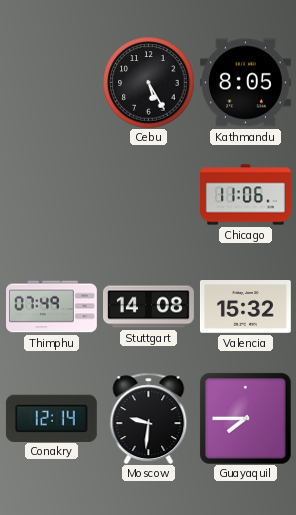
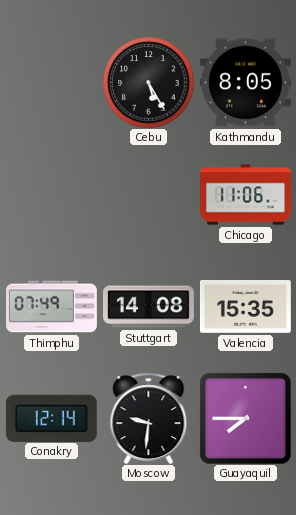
Valencia: 15:32 -> 15:35
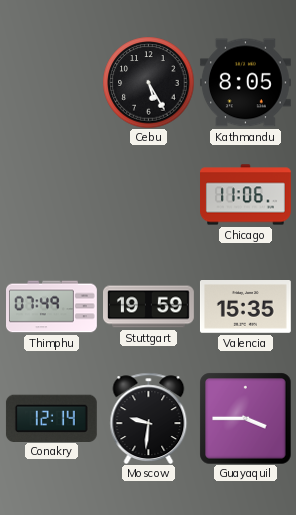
Stuttgart: 14:08 -> 19:59
Guayaquil: 7:45 -> 3:45
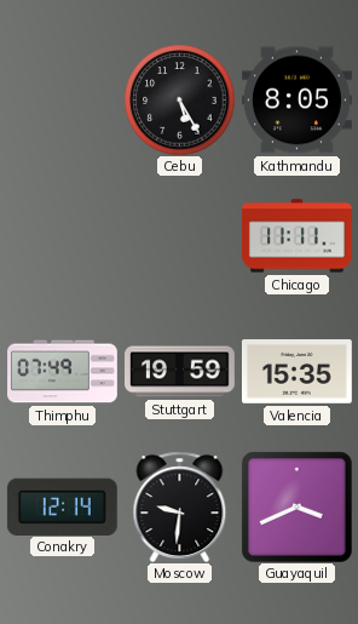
Chicago: 11:06 -> 11:11
Guayaquil: 3:45 -> 3:41
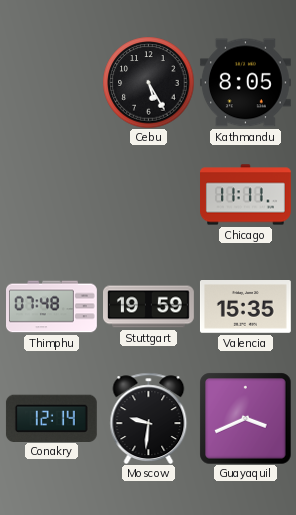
Thimphu: 07:49 -> 07:48
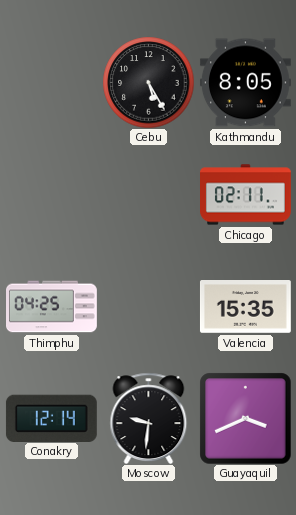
Chicago: 11:11 -> 02:11
Thimphu: 07:48 -> 04:25
Stuttgart: 19:59 -> none
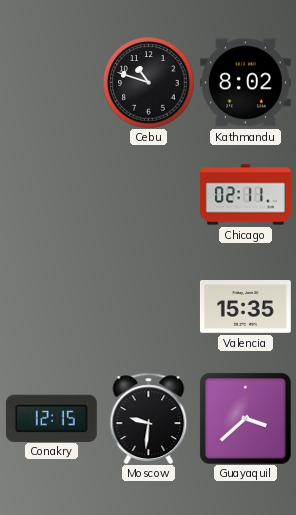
Cebu: 5:25 -> 10:48
Kathmandu: 8:05 -> 8:02
Thimphu: 04:25 -> none
Conakry: 12:14 -> 12:15
Guayaquil: 3:41 -> 3:38
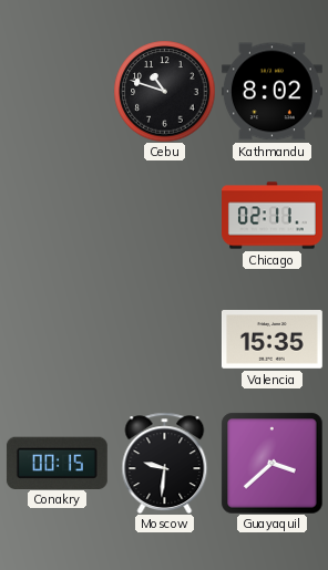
Conakry: 12:15 -> 00:15
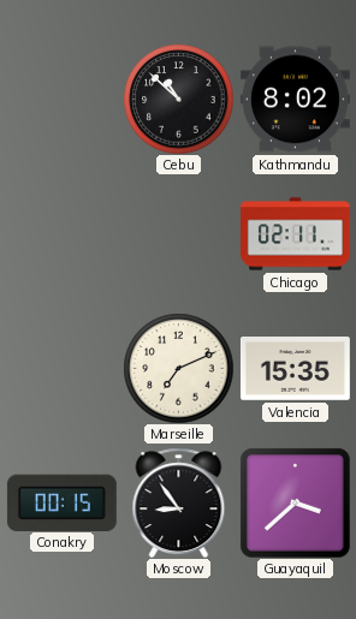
Cebu: 10:48 -> 10:52
Marseille: none -> 7:11
Moscow: 9:31 -> 8:54
